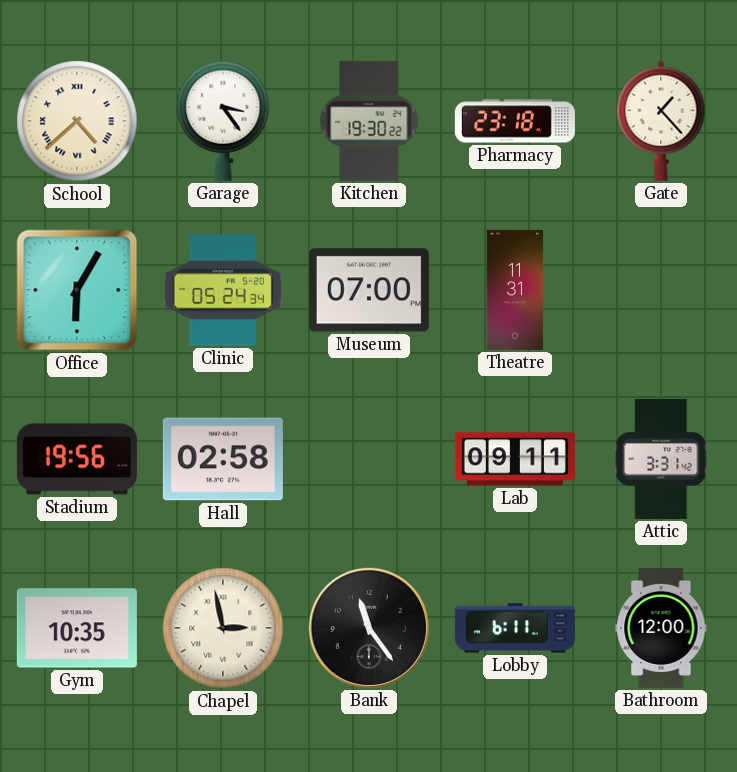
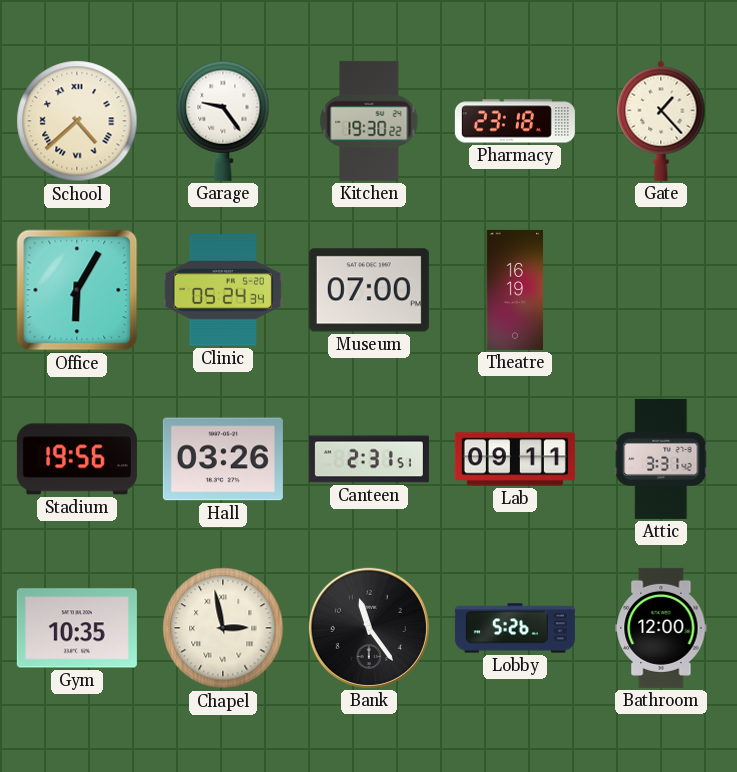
Garage: 3:24 -> 9:24
Theatre: 11:31 -> 16:19
Hall: 02:58 -> 03:26
Canteen: none -> 2:31
Lobby: 6:11 -> 5:26
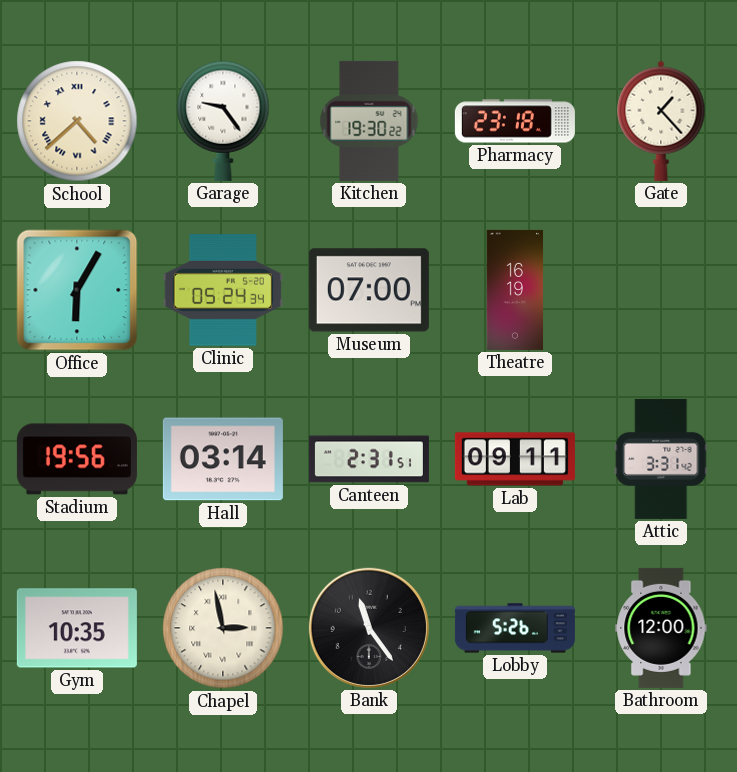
Hall: 03:26 -> 03:14
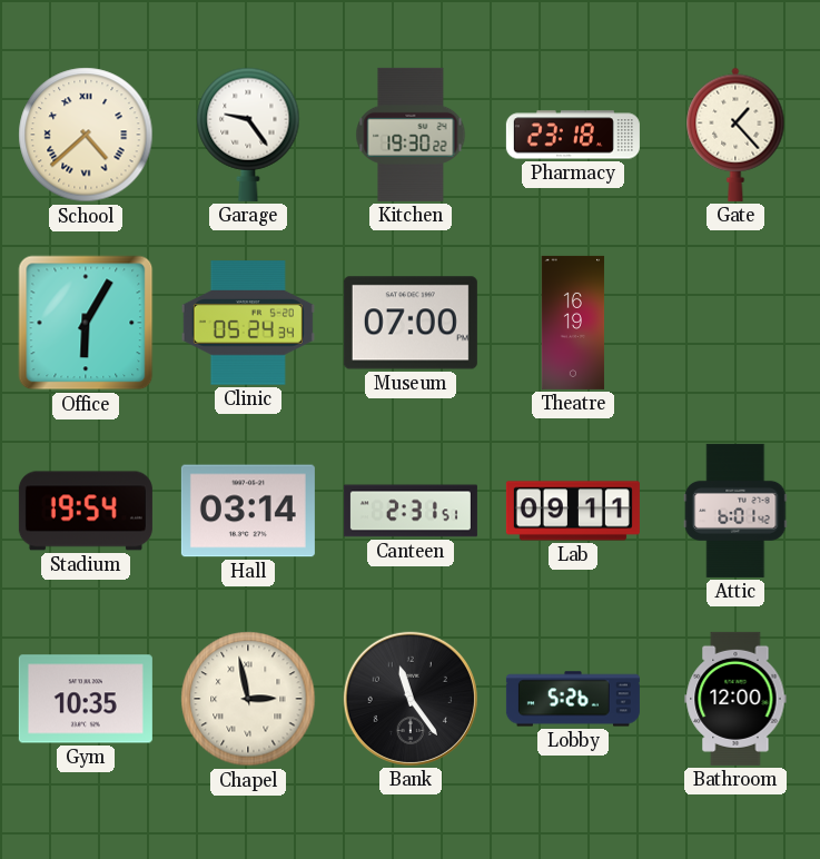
Stadium: 19:56 -> 19:54
Attic: 3:31 -> 6:01
